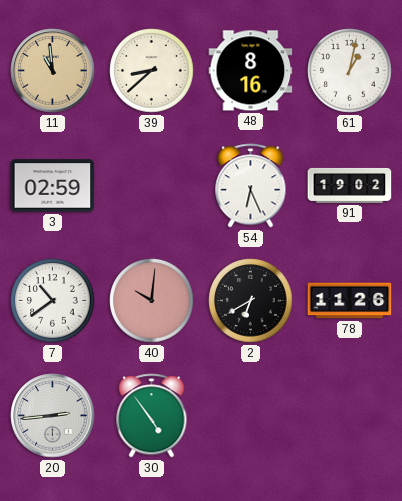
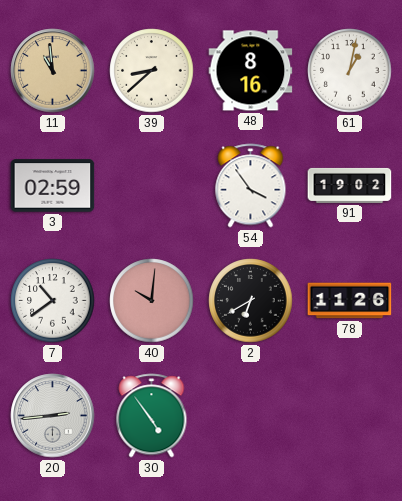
54: 6:26 -> 3:54
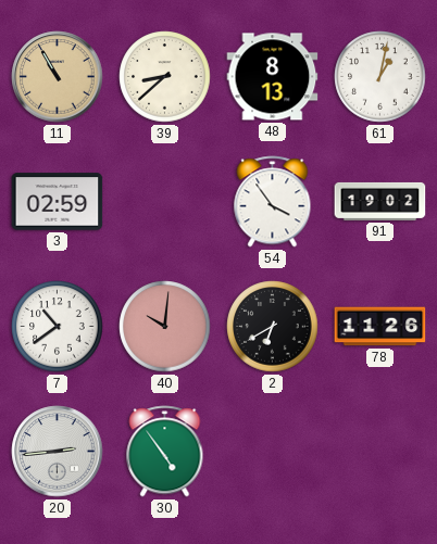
11: 10:59 -> 10:55
48: 8:16 -> 8:13
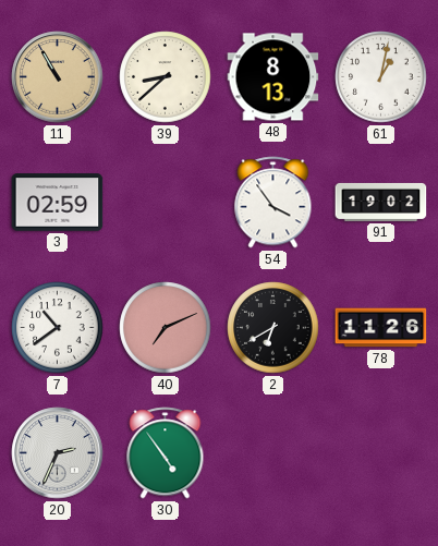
40: 10:01 -> 7:11
20: 2:44 -> 2:34
